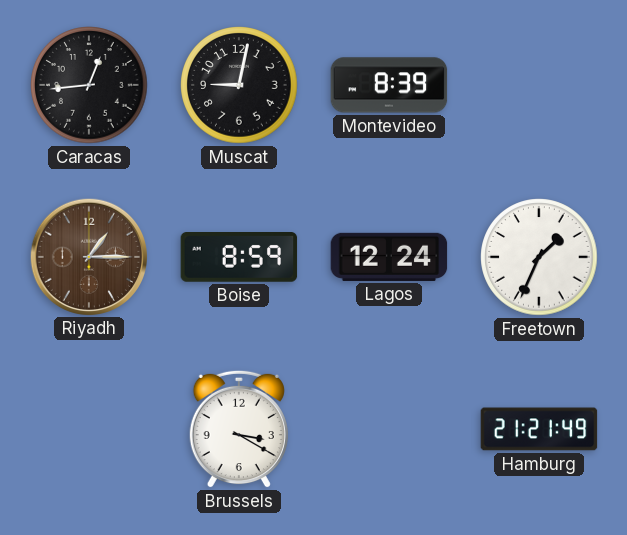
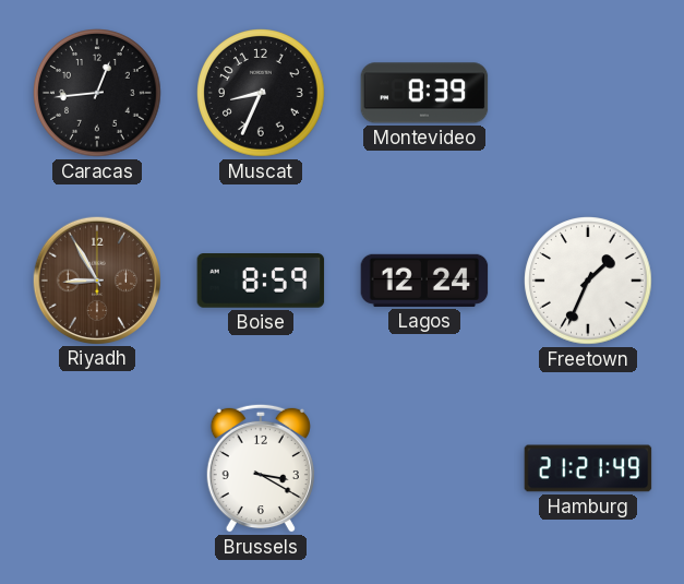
Muscat: 9:02 -> 8:34
Riyadh: 1:15 -> 8:55
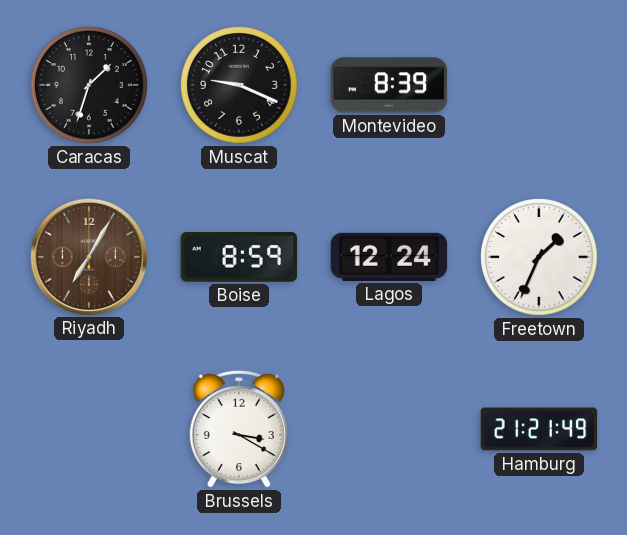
Caracas: 12:44 -> 1:33
Muscat: 8:34 -> 9:19
Riyadh: 8:55 -> 7:05
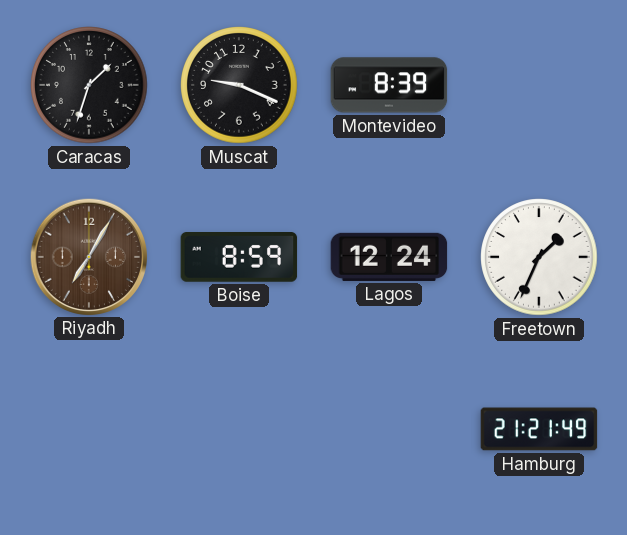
Brussels: 3:20 -> none
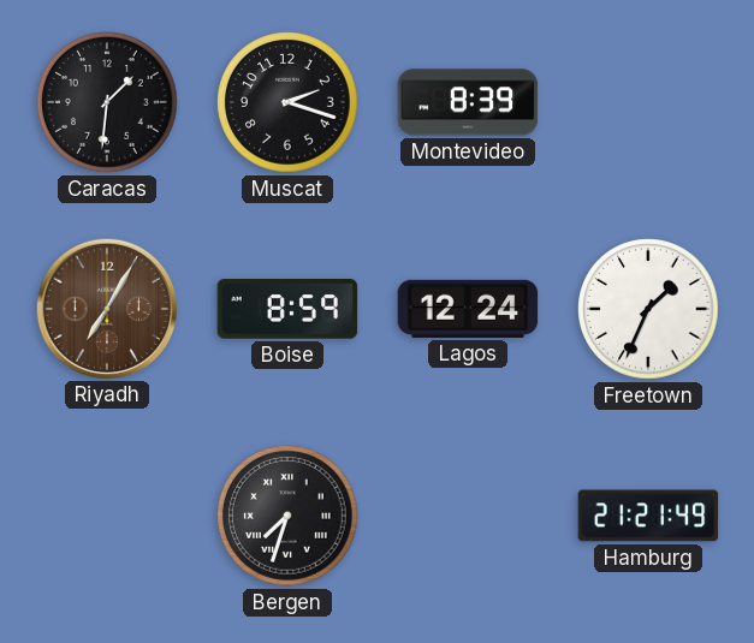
Caracas: 1:33 -> 1:31
Muscat: 9:19 -> 2:18
Bergen: none -> 7:33
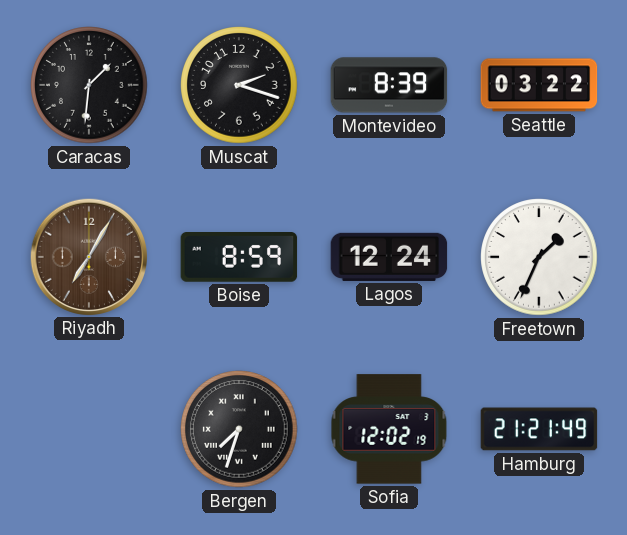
Seattle: none -> 03:22
Sofia: none -> 12:02
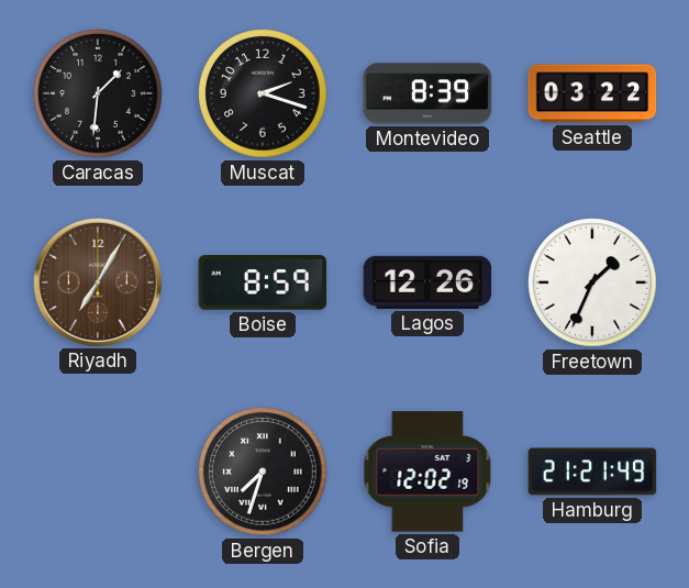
Lagos: 12:24 -> 12:26
